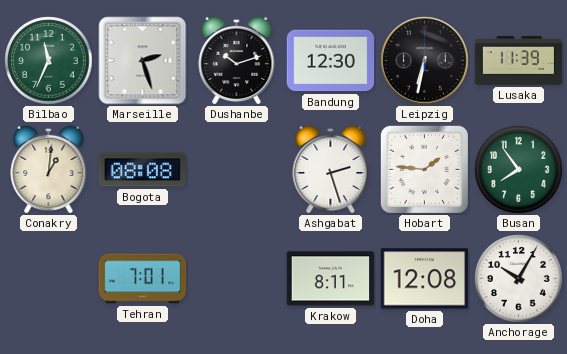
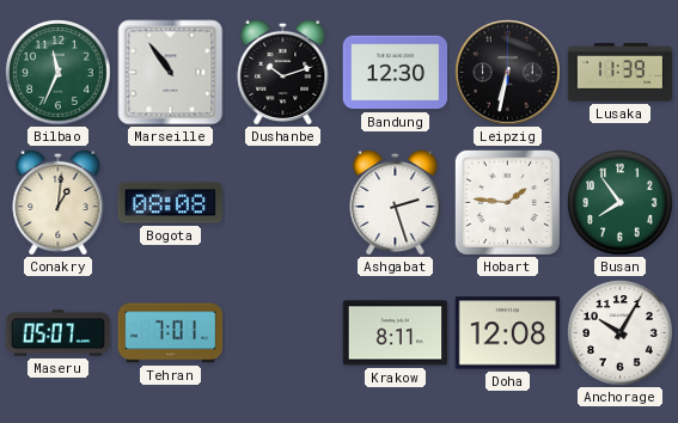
Marseille: 2:27 -> 10:54
Maseru: none -> 05:07
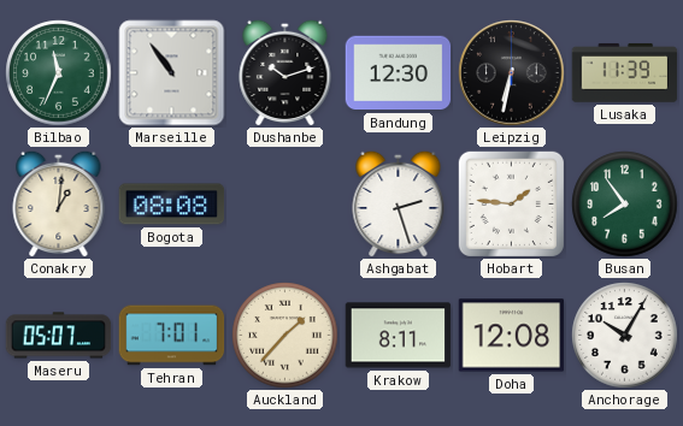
Auckland: none -> 1:37
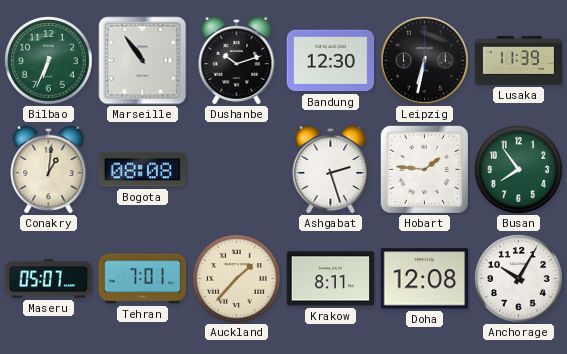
Bilbao: 11:34 -> 6:34
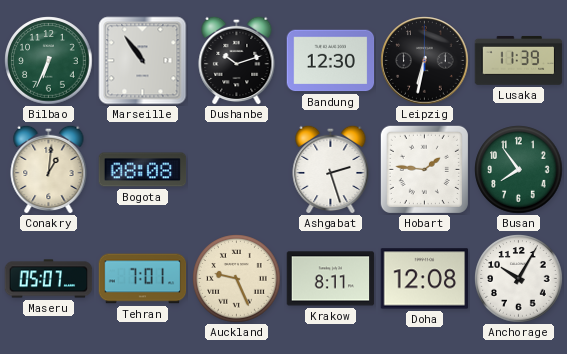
Auckland: 1:37 -> 9:26
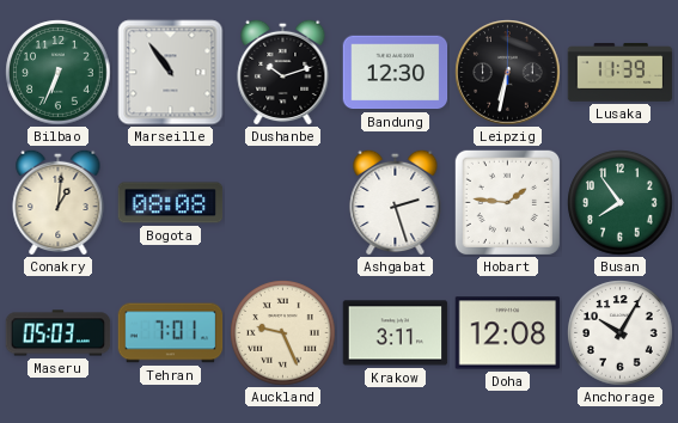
Maseru: 05:07 -> 05:03
Krakow: 8:11 -> 3:11
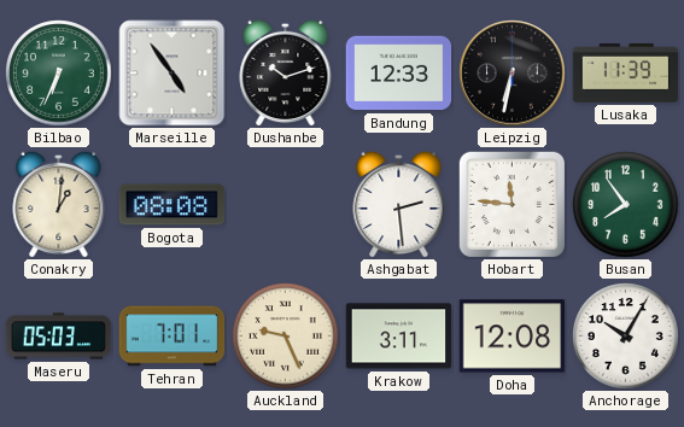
Marseille: 10:54 -> 4:54
Bandung: 12:30 -> 12:33
Ashgabat: 2:27 -> 2:29
Hobart: 1:46 -> 11:46
